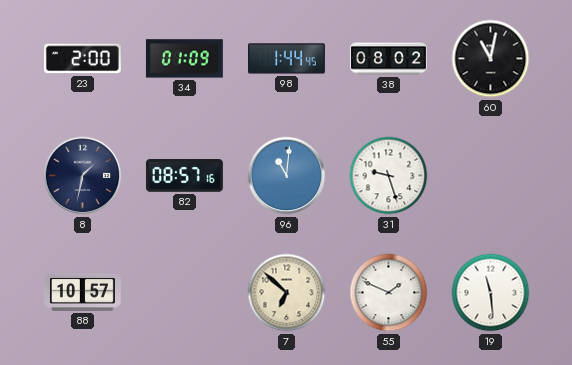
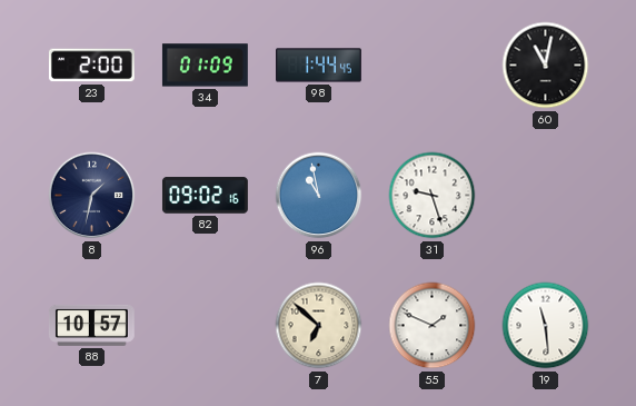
38: 08:02 -> none
82: 08:57 -> 09:02
96: 11:01 -> 10:58
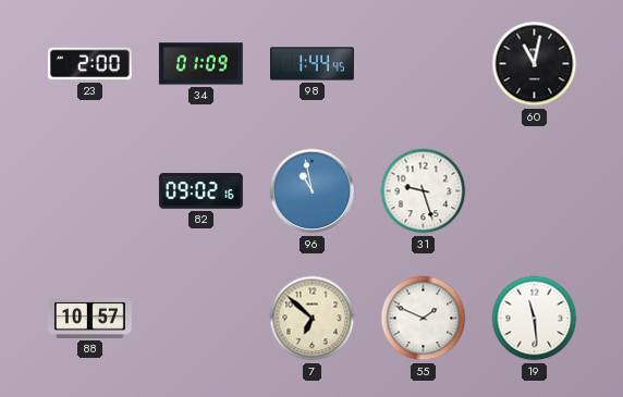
8: 1:32 -> none
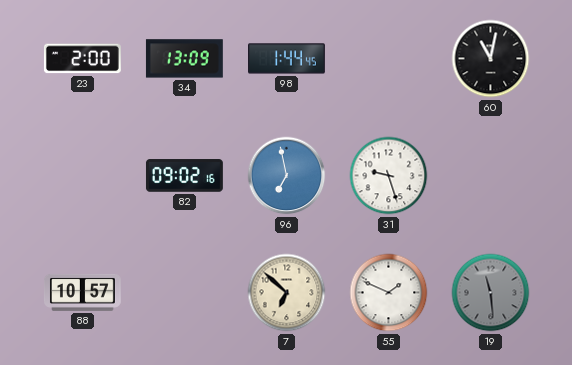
34: 01:09 -> 13:09
96: 10:58 -> 6:58
19 dial: white -> grey
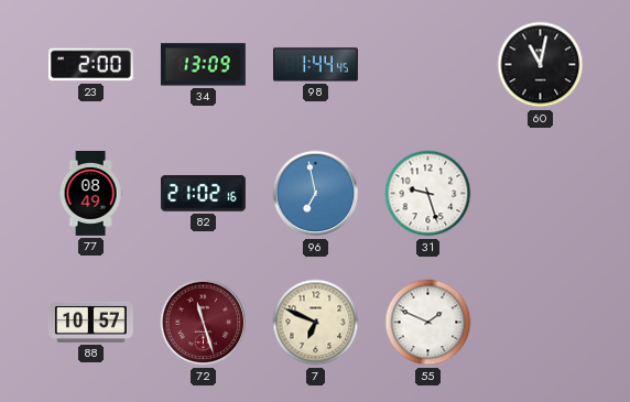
77: none -> 08:49
82: 09:02 -> 21:02
72: none -> 11:27
7: 6:52 -> 6:49
19: 11:29 -> none
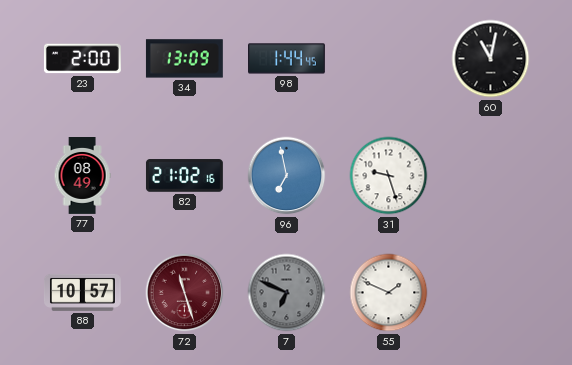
7 dial: cream -> grey
